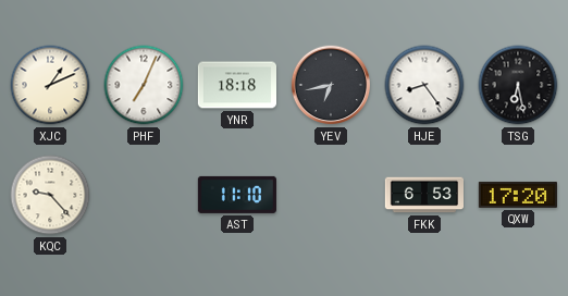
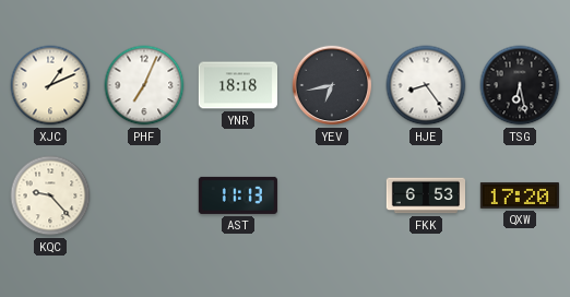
AST: 11:10 -> 11:13
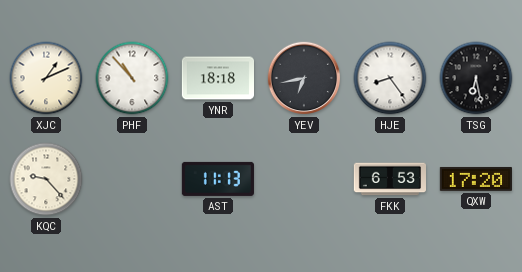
PHF: 7:04 -> 10:53
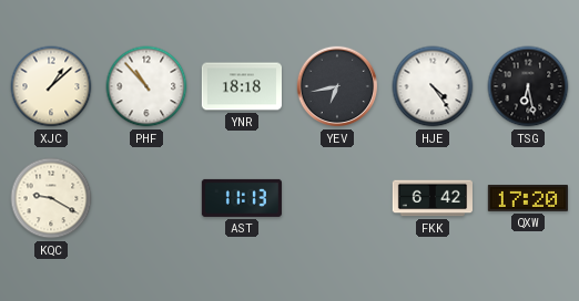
XJC: 1:11 -> 1:08
HJE: 8:24 -> 4:24
KQC: 9:23 -> 9:20
FKK: 6:53 -> 6:42
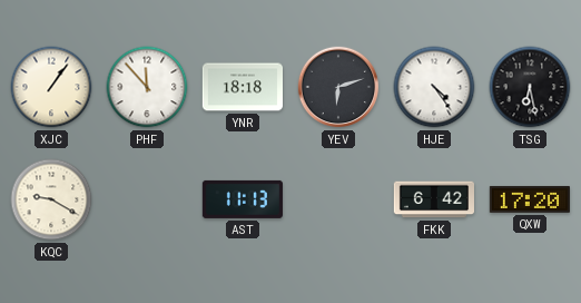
XJC: 1:08 -> 1:06
PHF: 10:53 -> 11:53
YEV: 6:43 -> 6:12
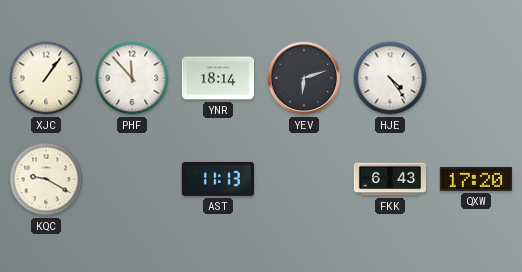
YNR: 18:18 -> 18:14
TSG: 6:28 -> none
FKK: 6:42 -> 6:43
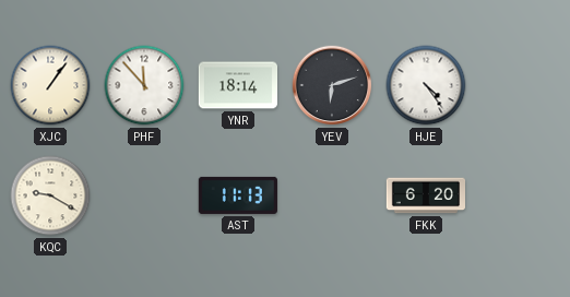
FKK: 6:43 -> 6:20
QXW: 17:20 -> none
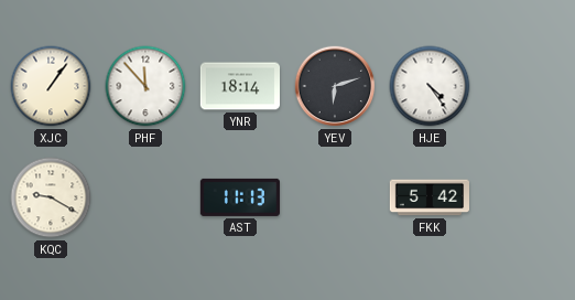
FKK: 6:20 -> 5:42
